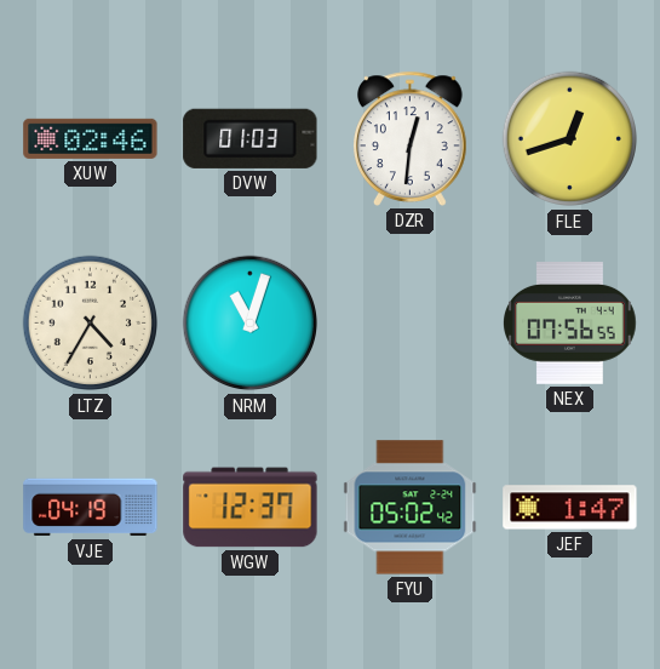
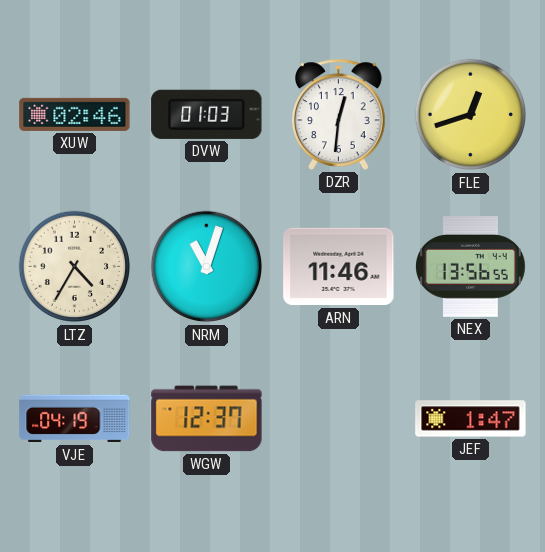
ARN: none -> 11:46
NEX: 07:56 -> 13:56
FYU: 05:02 -> none
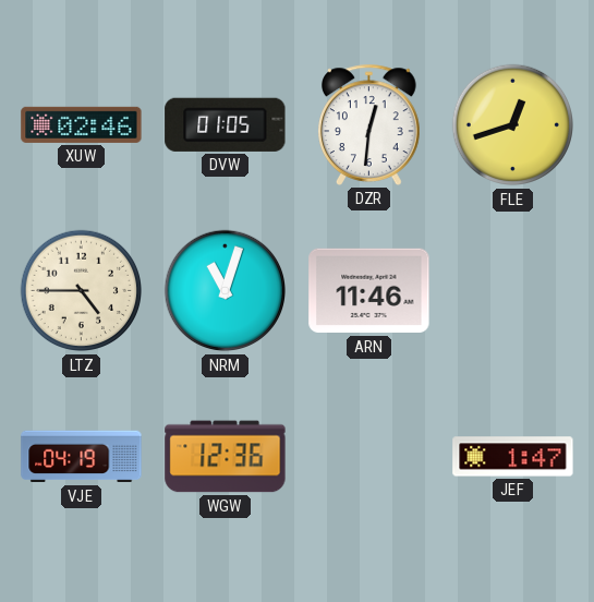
DVW: 01:03 -> 01:05
LTZ: 4:35 -> 4:45
NEX: 13:56 -> none
WGW: 12:37 -> 12:36
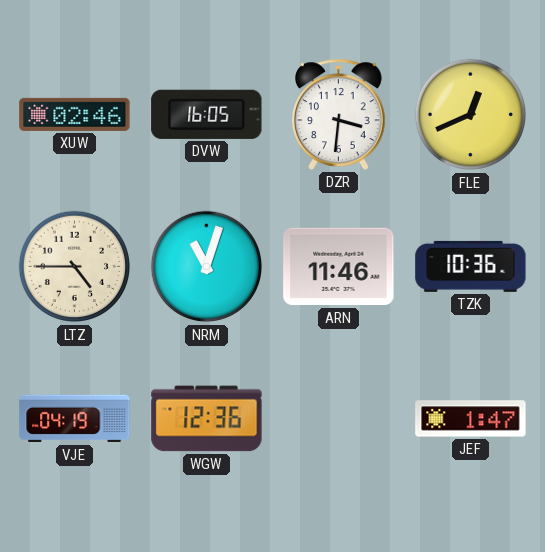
DVW: 01:05 -> 16:05
DZR: 12:31 -> 3:31
FLE: 12:42 -> 12:41
TZK: none -> 10:36
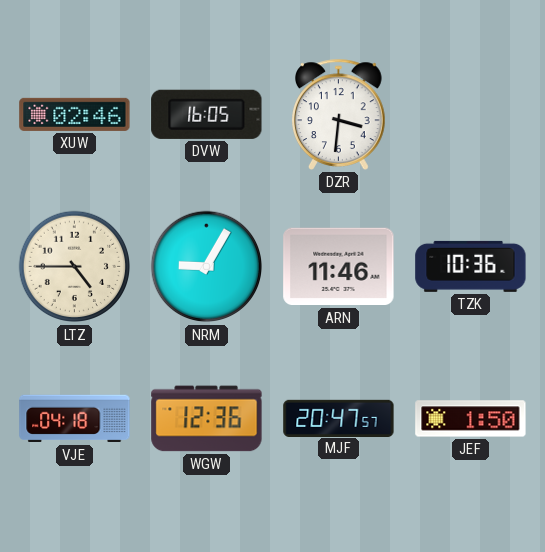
FLE: 12:41 -> none
NRM: 11:03 -> 9:05
VJE: 04:19 -> 04:18
MJF: none -> 20:47
JEF: 1:47 -> 1:50
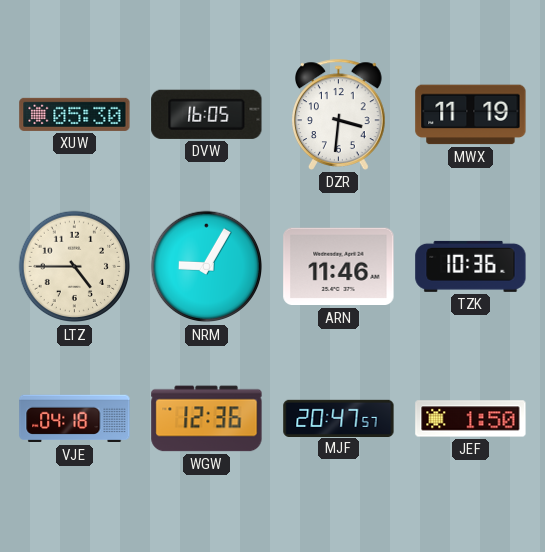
XUW: 02:46 -> 05:30
MWX: none -> 11:19
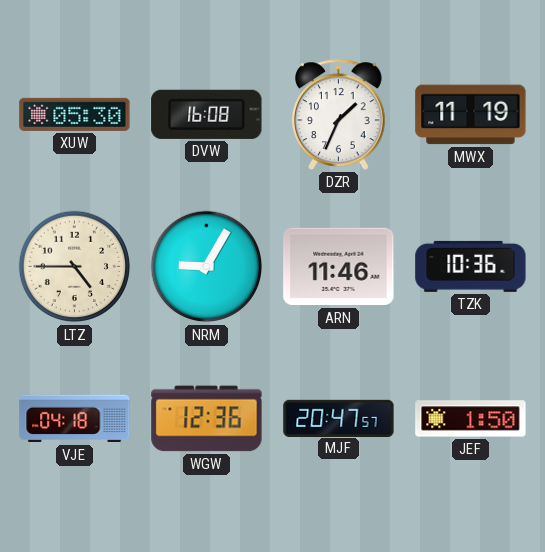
DVW: 16:05 -> 16:08
DZR: 3:31 -> 1:34
